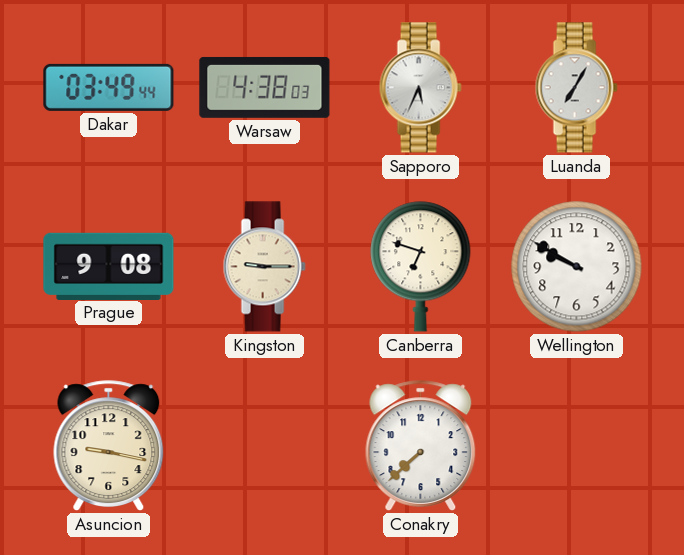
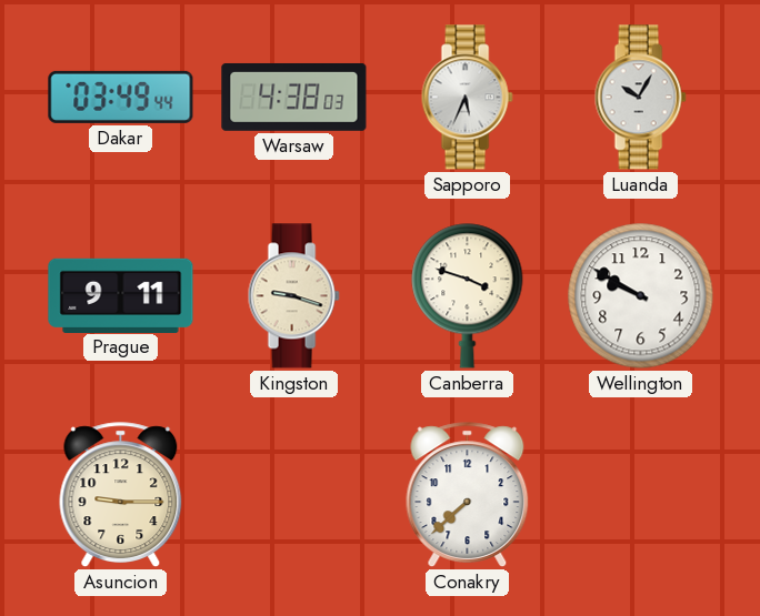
Luanda: 7:05 -> 10:05
Prague: 9:08 -> 9:11
Kingston: 9:15 -> 9:18
Canberra: 6:48 -> 3:48
Asuncion: 9:17 -> 9:15
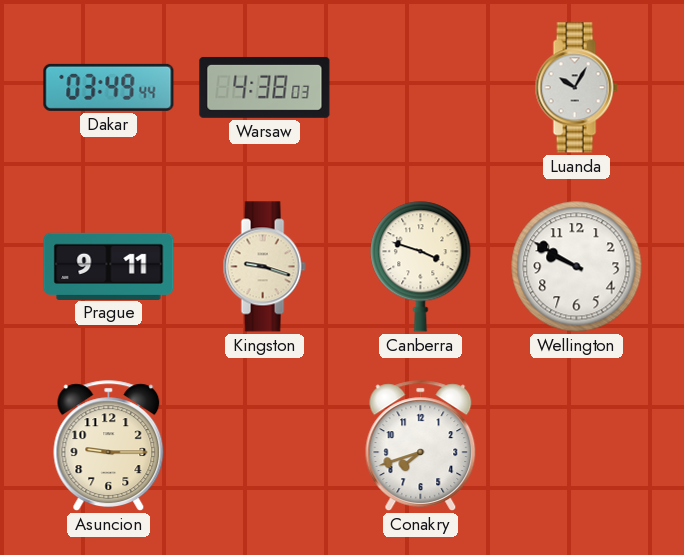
Sapporo: 5:34 -> none
Conakry: 7:38 -> 7:42
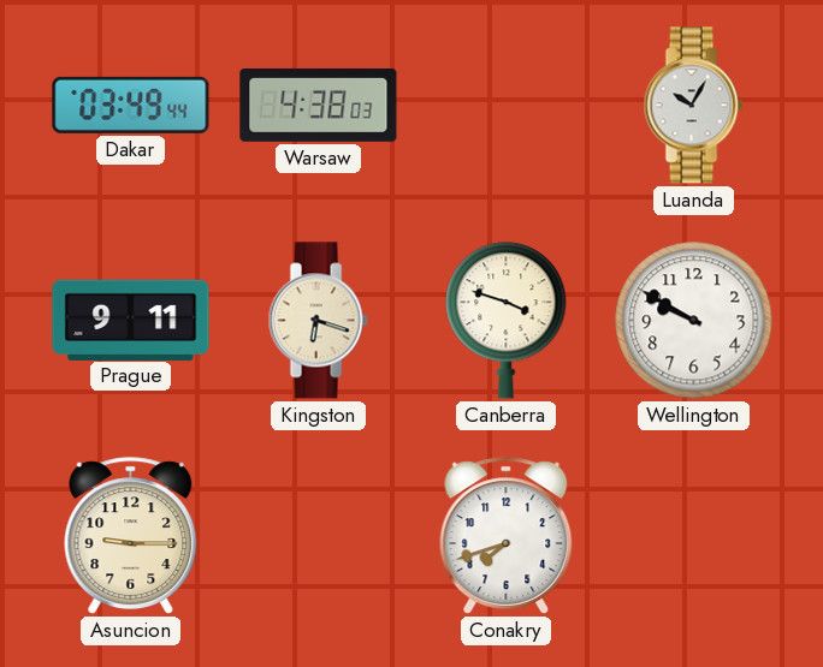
Kingston: 9:18 -> 6:18
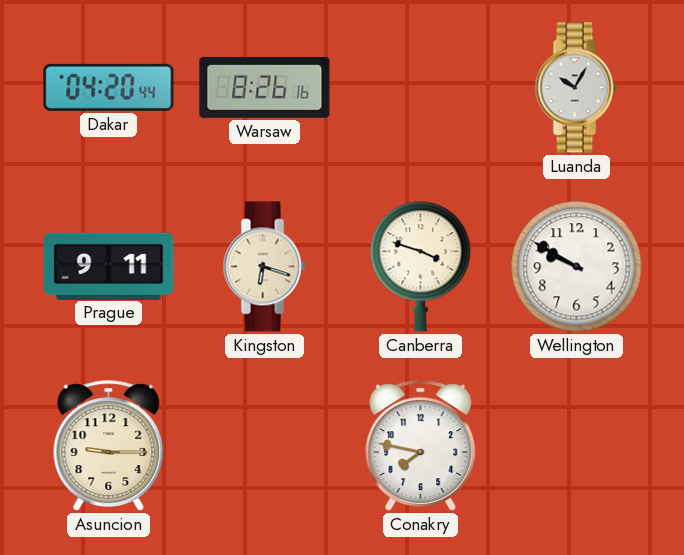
Dakar: 03:49 -> 04:20
Warsaw: 4:38 -> 8:26
Conakry: 7:42 -> 7:47
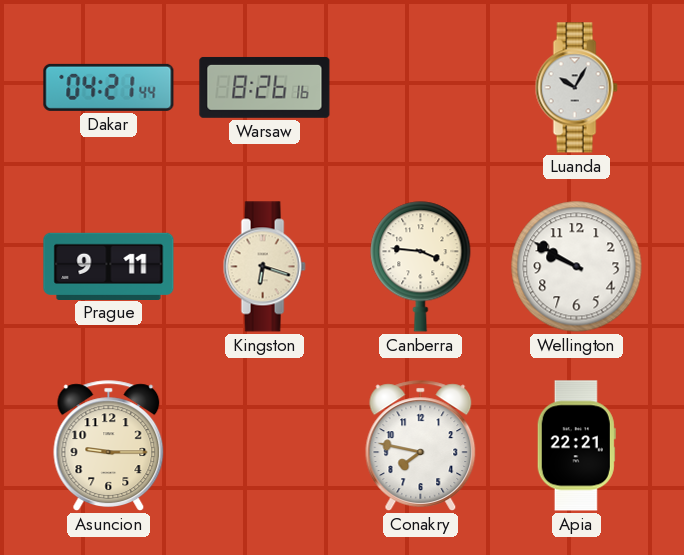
Dakar: 04:20 -> 04:21
Canberra: 3:48 -> 3:46
Apia: none -> 22:21
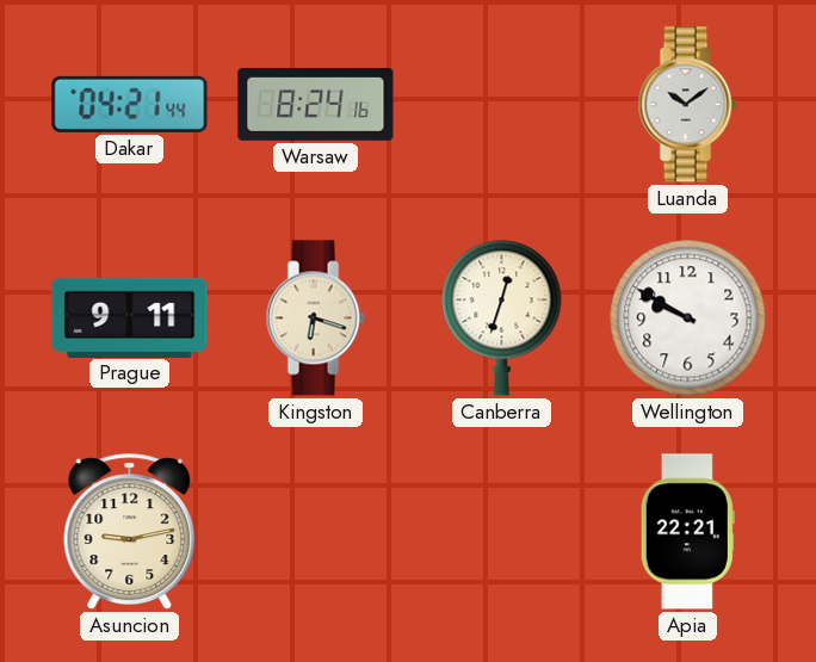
Warsaw: 8:26 -> 8:24
Luanda: 10:05 -> 10:09
Canberra: 3:46 -> 12:33
Asuncion: 9:15 -> 9:13
Conakry: 7:47 -> none
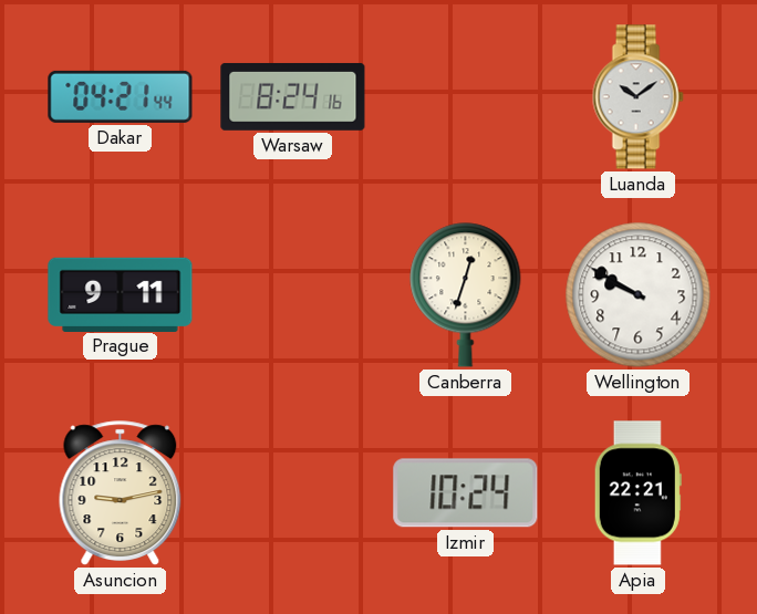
Kingston: 6:18 -> none
Izmir: none -> 10:24
